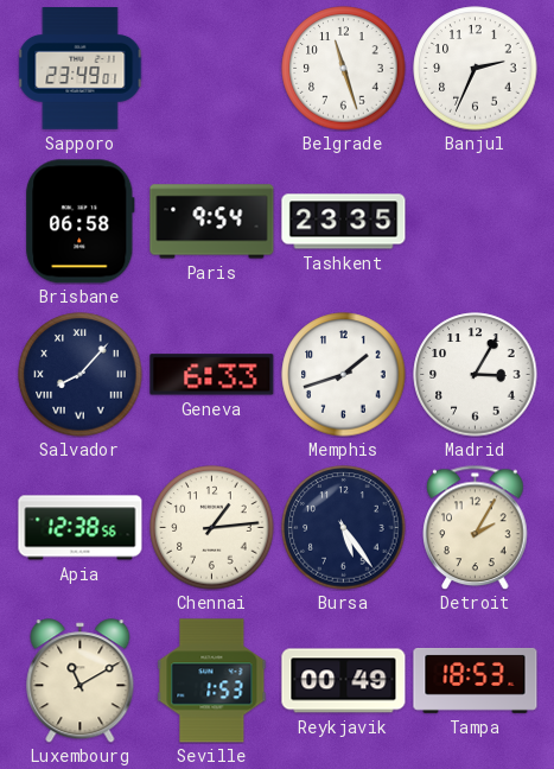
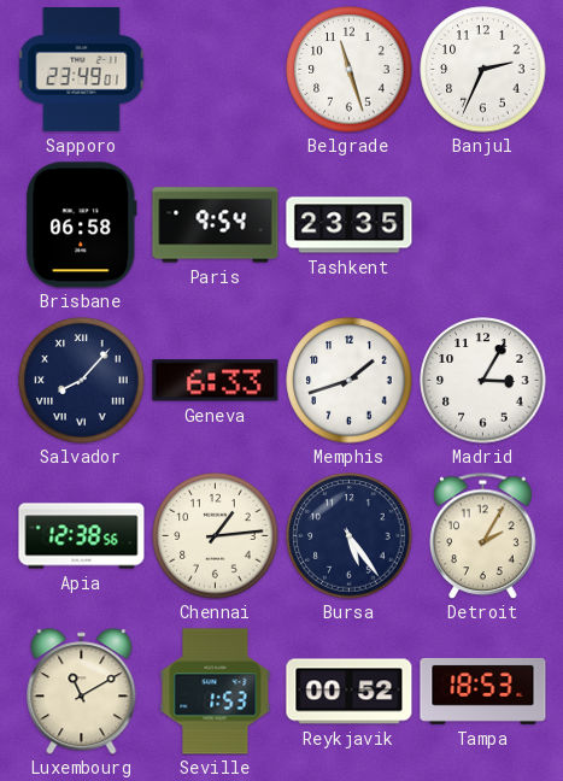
Reykjavik: 00:49 -> 00:52
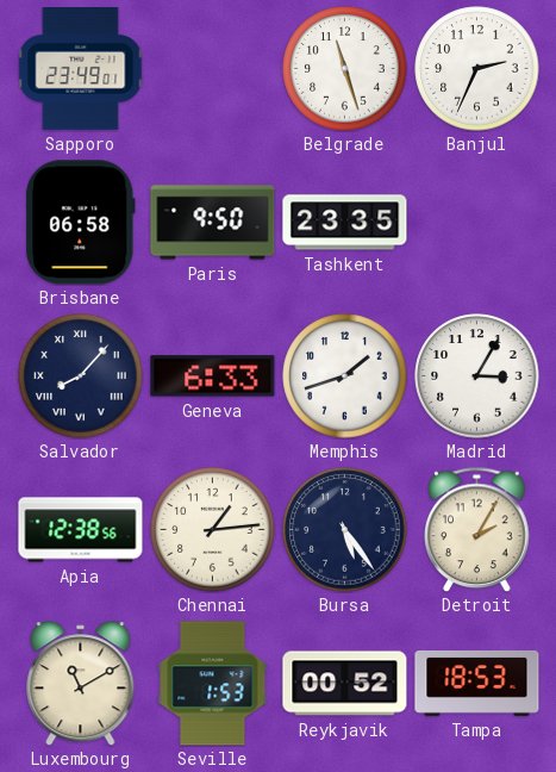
Paris: 9:54 -> 9:50
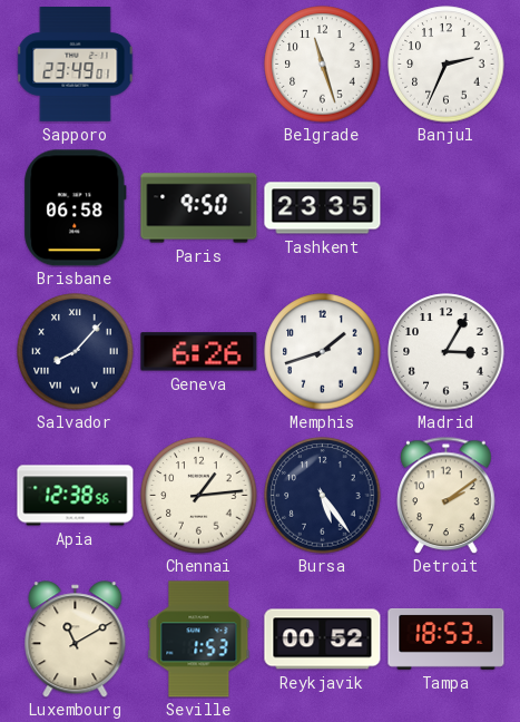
Geneva: 6:33 -> 6:26
Detroit: 2:05 -> 2:09
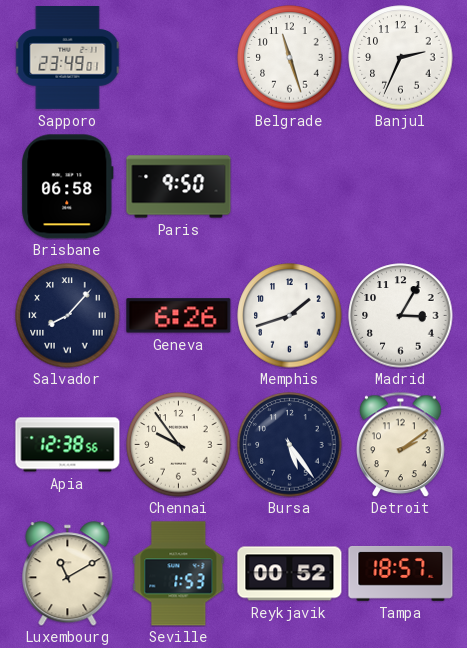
Tashkent: 23:35 -> none
Chennai: 1:14 -> 9:54
Tampa: 18:53 -> 18:57
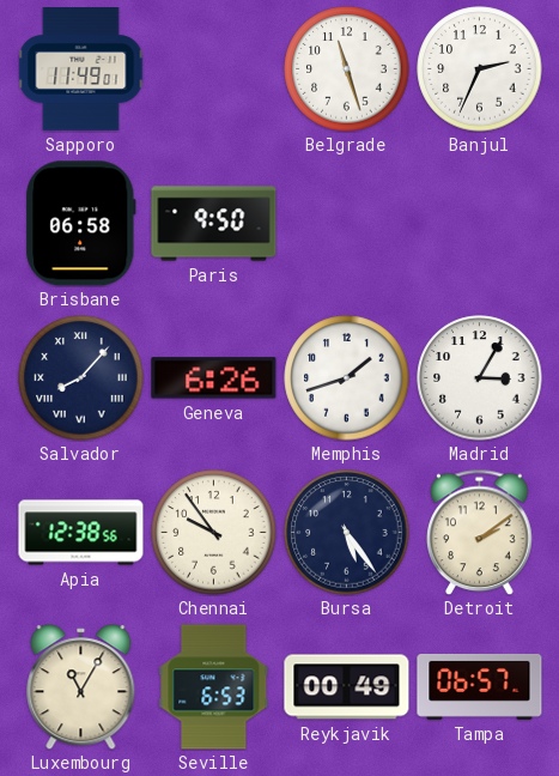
Sapporo: 23:49 -> 11:49
Luxembourg: 11:10 -> 11:05
Seville: 1:53 -> 6:53
Reykjavik: 00:52 -> 00:49
Tampa: 18:57 -> 06:57
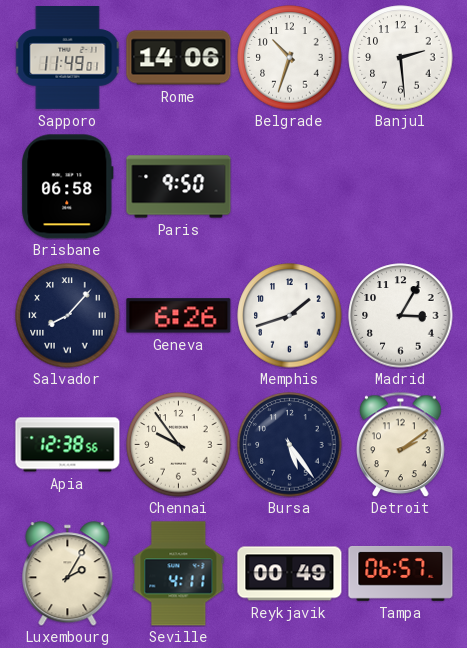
Rome: none -> 14:06
Belgrade: 11:27 -> 10:33
Banjul: 2:34 -> 2:29
Luxembourg: 11:05 -> 2:05
Seville: 6:53 -> 4:11
